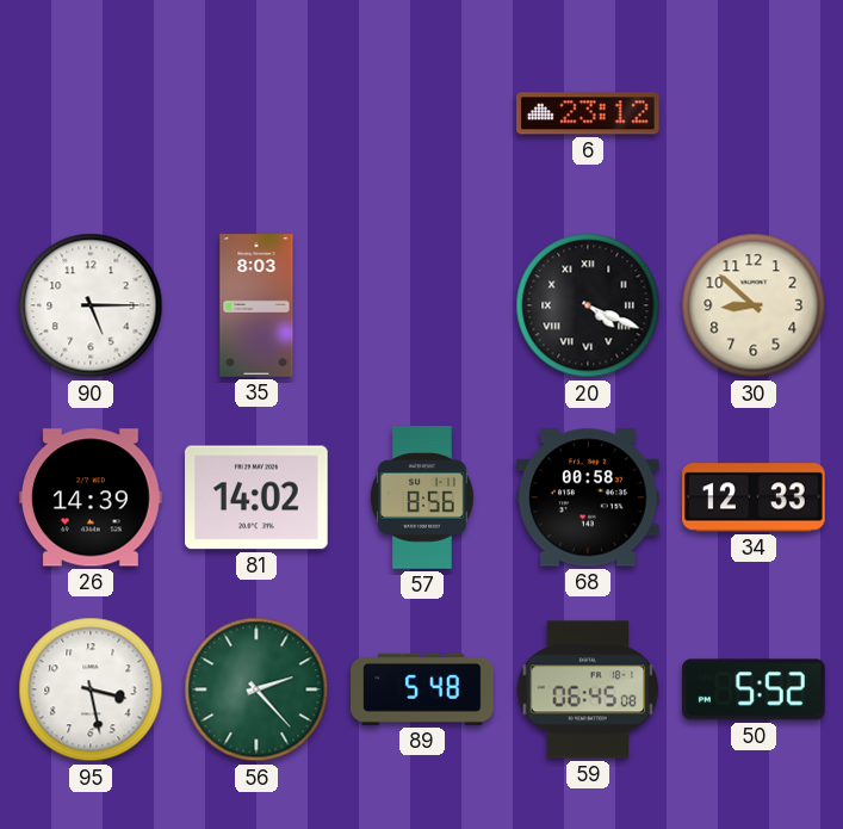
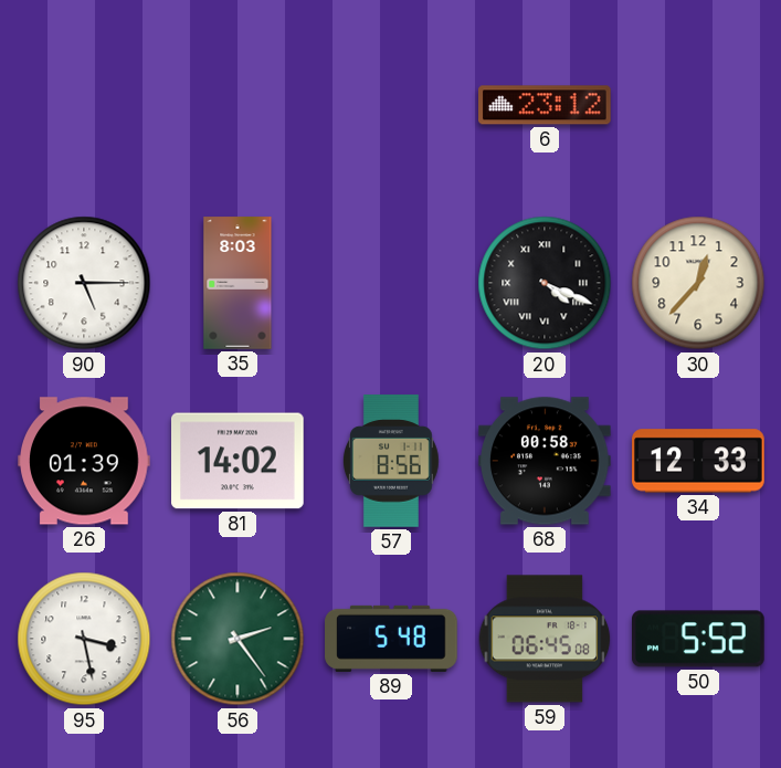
30: 8:52 -> 12:37
26: 14:39 -> 01:39
56: 2:23 -> 2:24
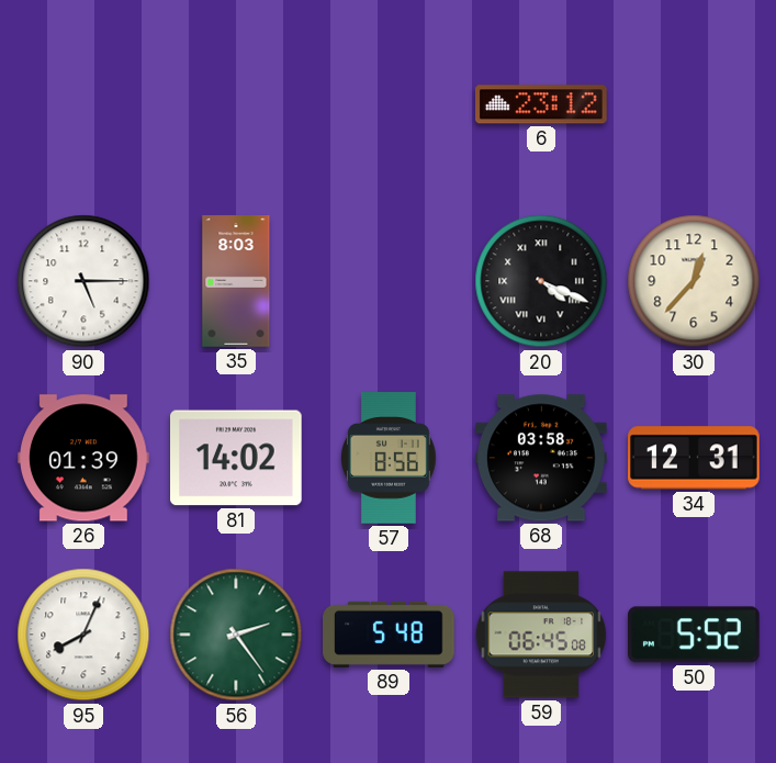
68: 00:58 -> 03:58
34: 12:33 -> 12:31
95: 3:28 -> 8:04
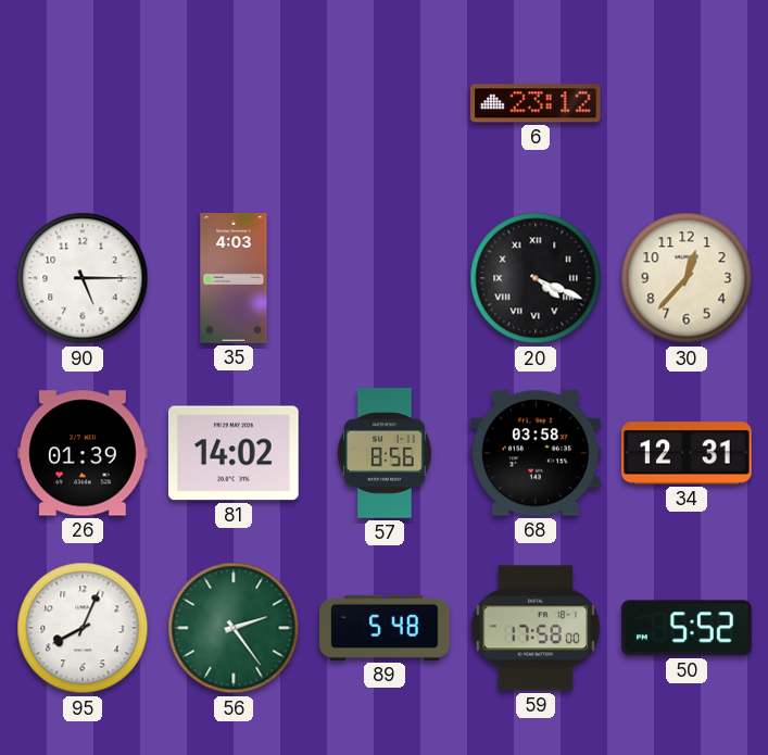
35: 8:03 -> 4:03
59: 06:45 -> 17:58
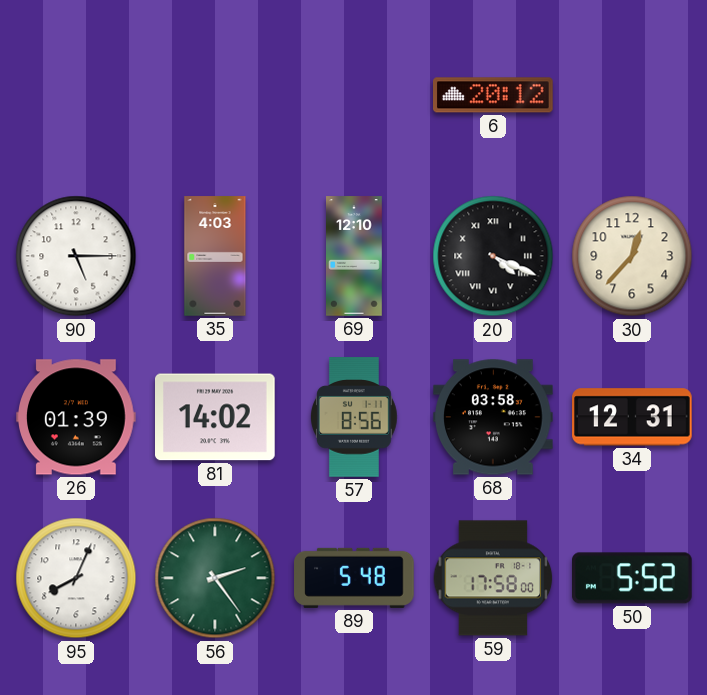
6: 23:12 -> 20:12
69: none -> 12:10
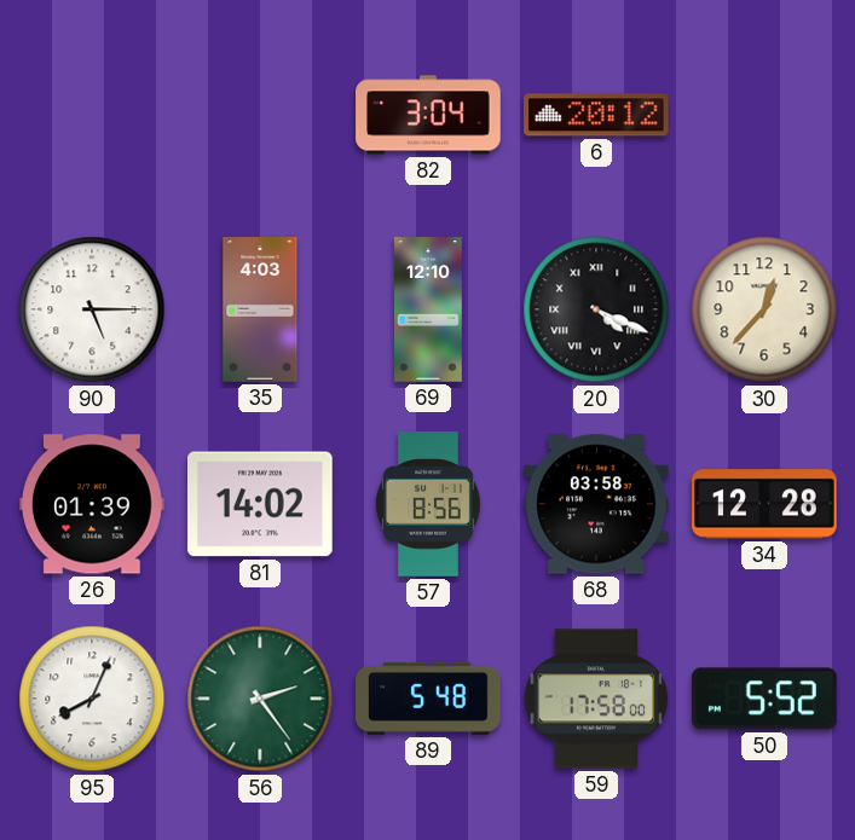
82: none -> 3:04
34: 12:31 -> 12:28
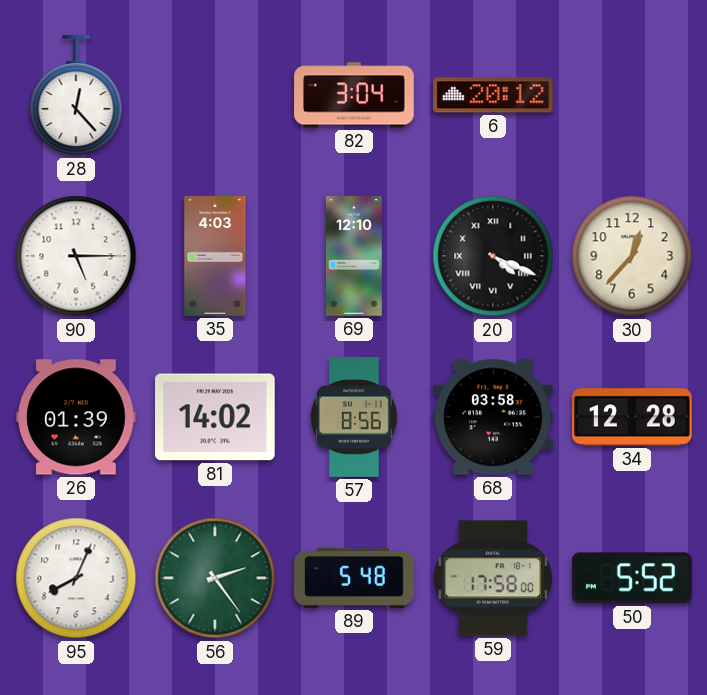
28: none -> 12:23
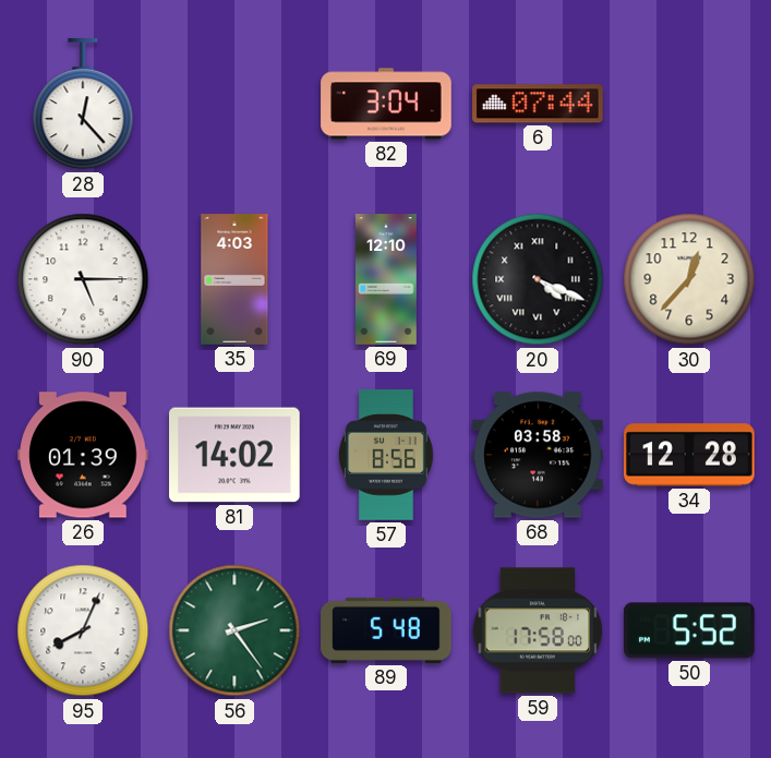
6: 20:12 -> 07:44
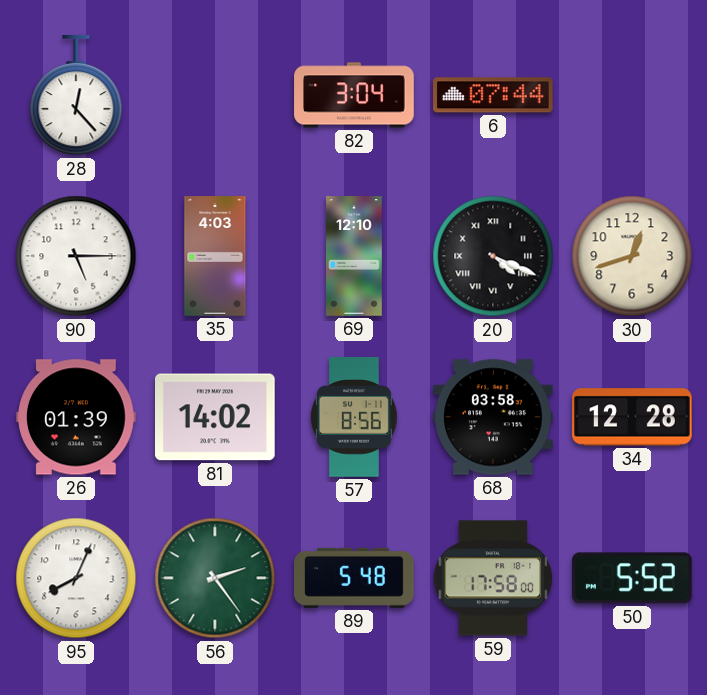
30: 12:37 -> 12:42
